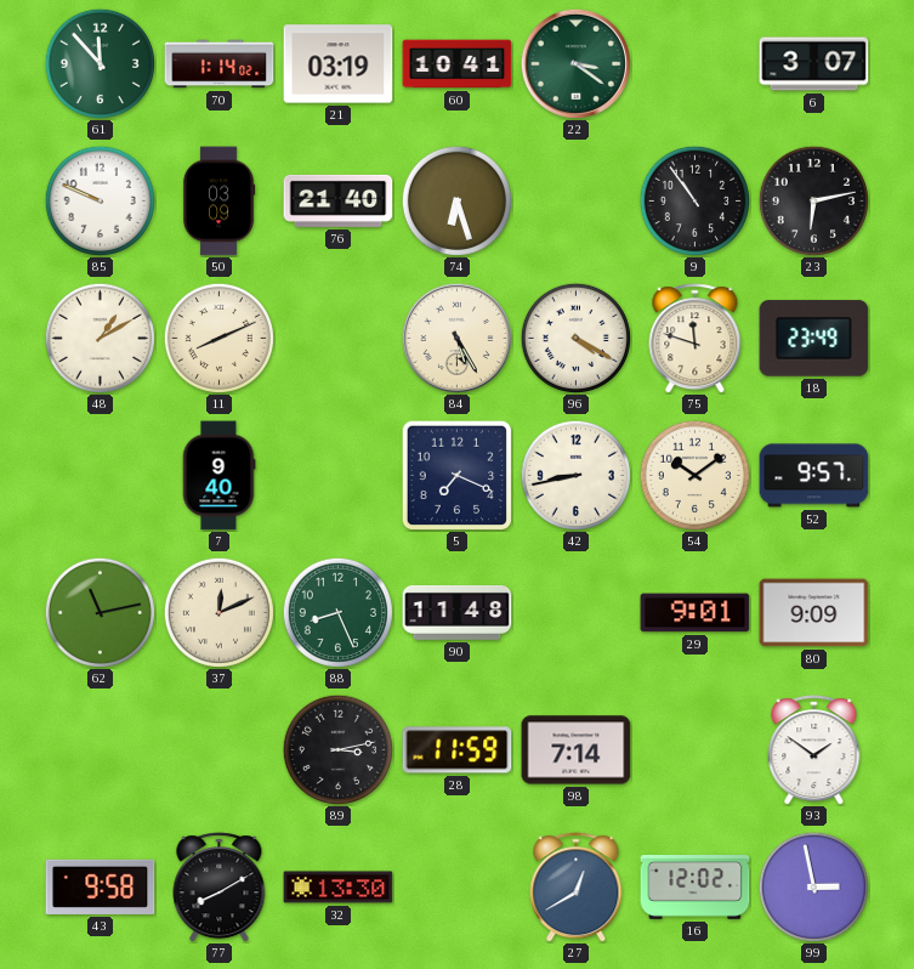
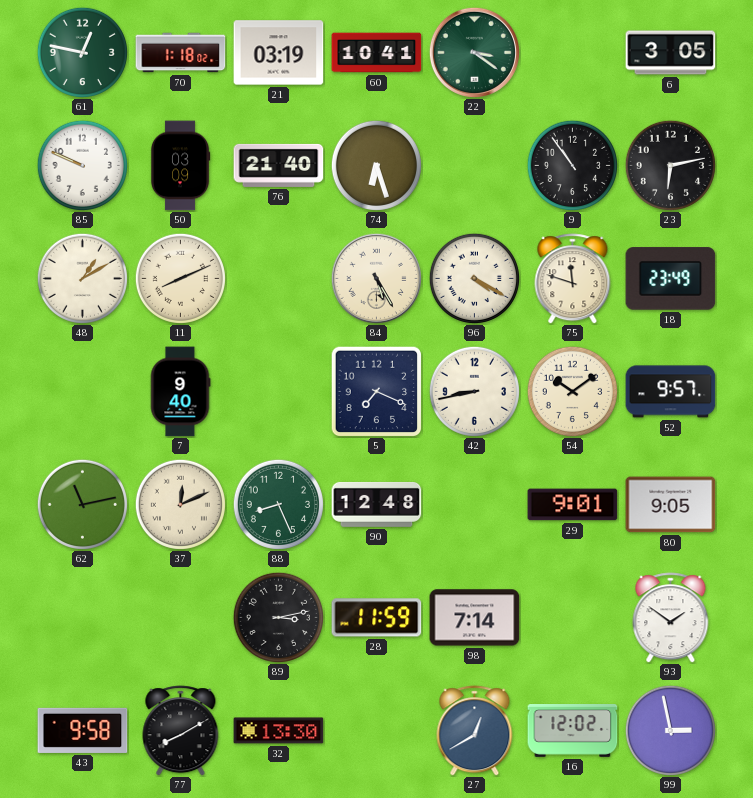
61: 11:53 -> 12:47
70: 1:14 -> 1:18
6: 3:07 -> 3:05
90: 11:48 -> 12:48
80: 9:09 -> 9:05
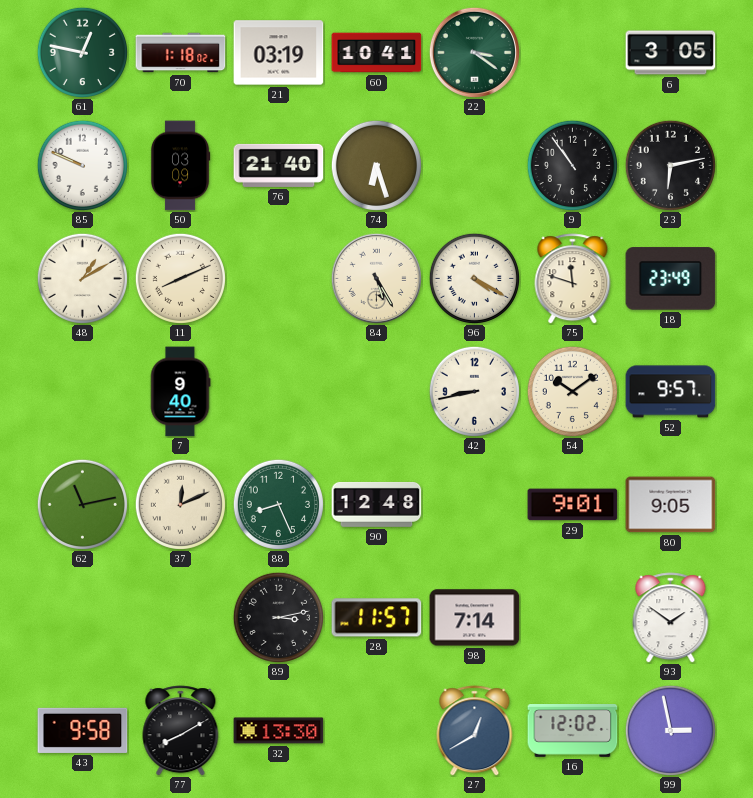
5: 7:19 -> none
28: 11:59 -> 11:57
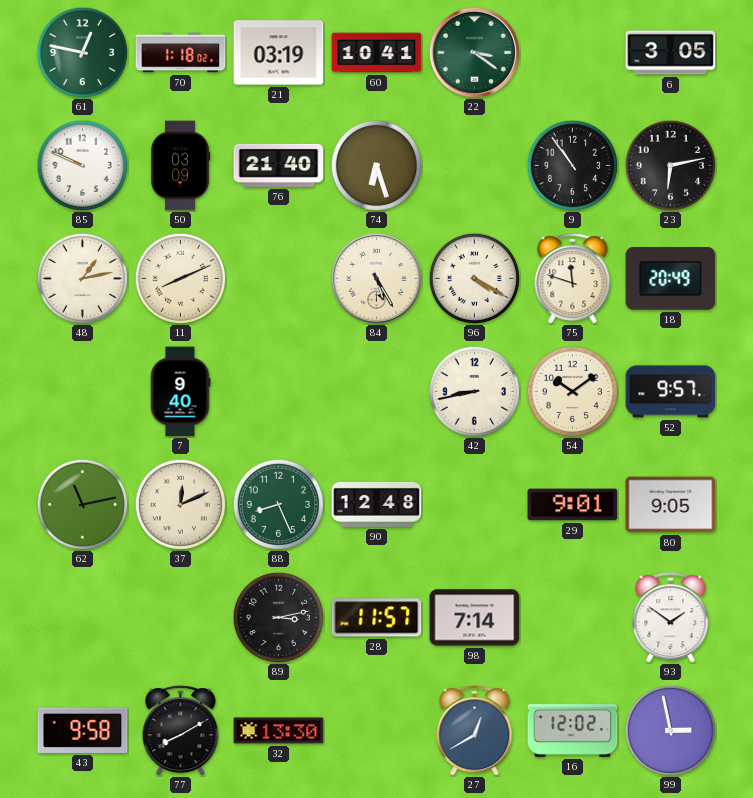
48: 1:10 -> 1:13
18: 23:49 -> 20:49
